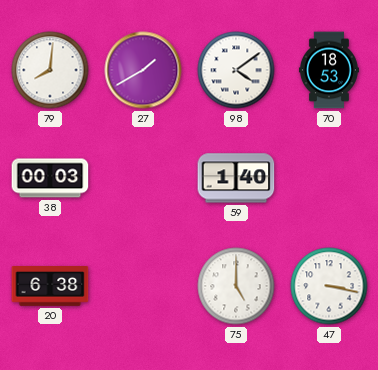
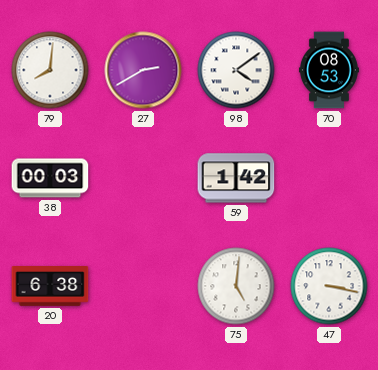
27: 1:40 -> 2:40
70: 18:53 -> 08:53
59: 1:40 -> 1:42
75: 5:00 -> 5:01
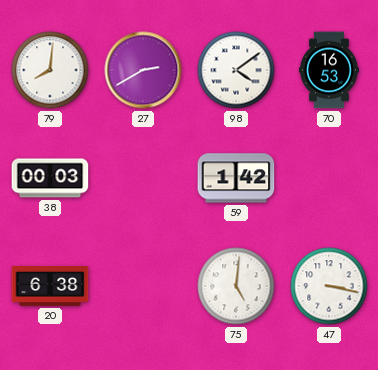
70: 08:53 -> 16:53
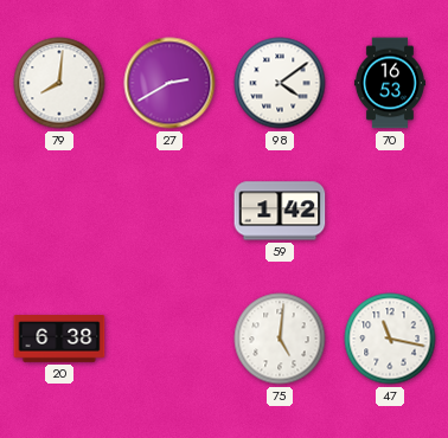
38: 00:03 -> none
47: 3:17 -> 11:17
